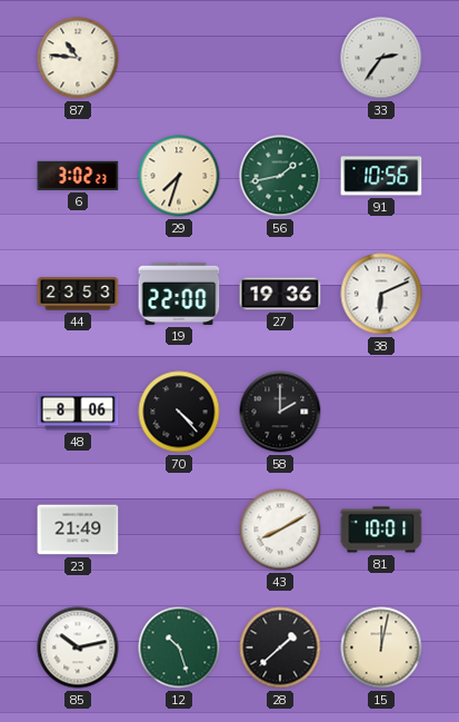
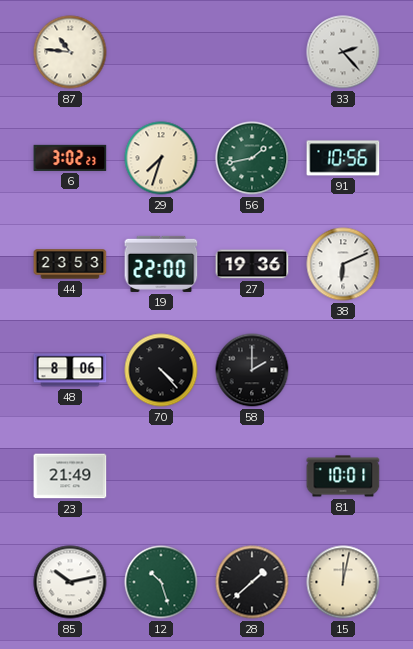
33: 2:36 -> 2:23
43: 8:10 -> none
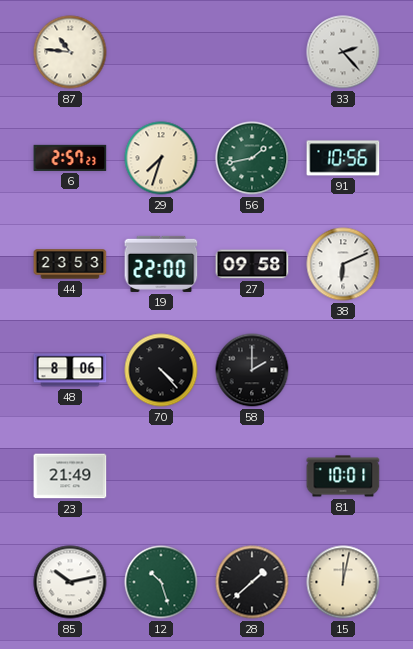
6: 3:02 -> 2:57
27: 19:36 -> 09:58
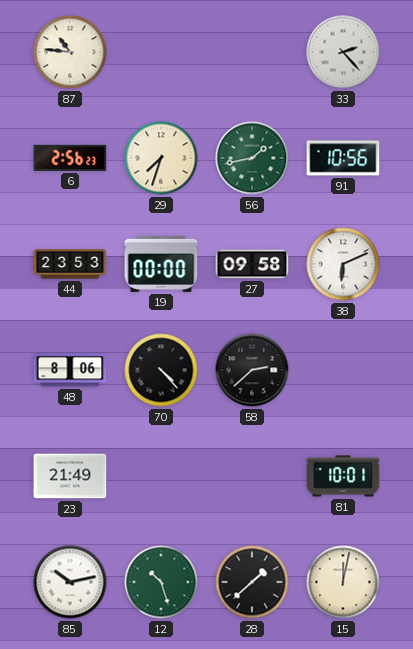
6: 2:57 -> 2:56
19: 22:00 -> 00:00
58: 2:00 -> 2:38
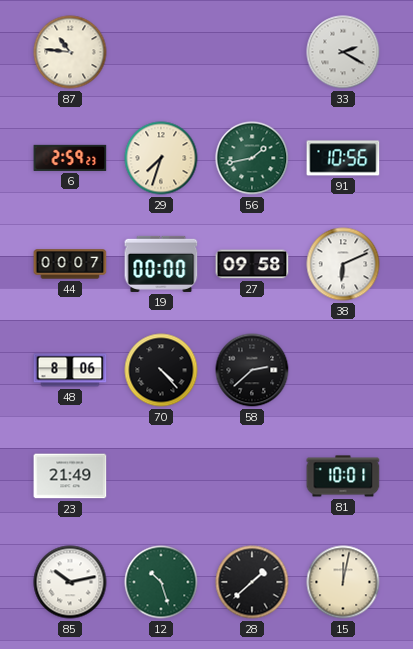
33: 2:23 -> 2:20
6: 2:56 -> 2:59
44: 23:53 -> 00:07
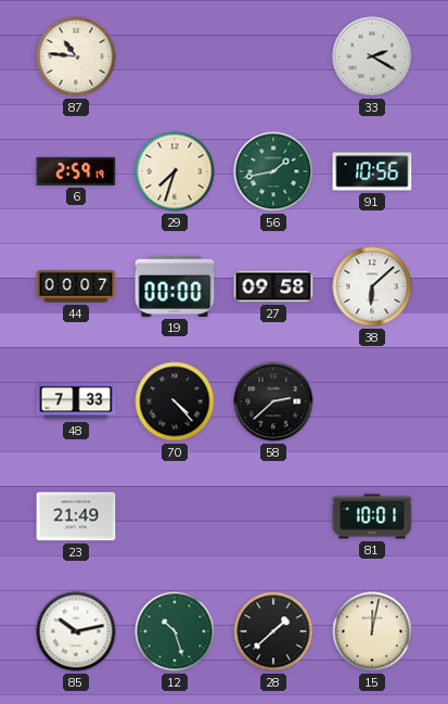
6: 2:59:23 -> 2:59:19
38: 6:11 -> 6:08
48: 8:06 -> 7:33
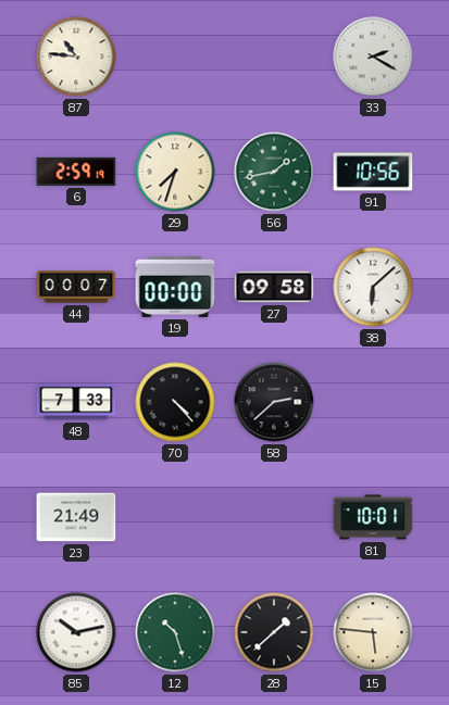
15: 12:02 -> 5:46
